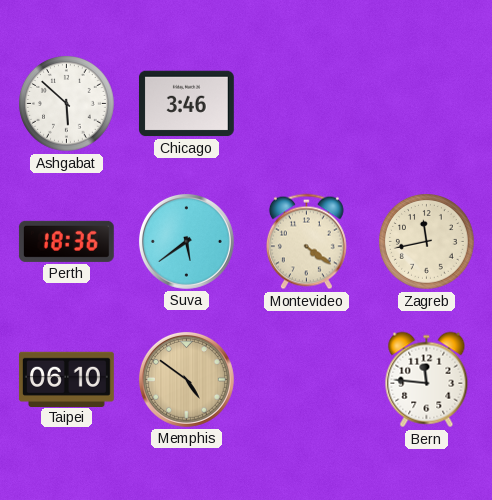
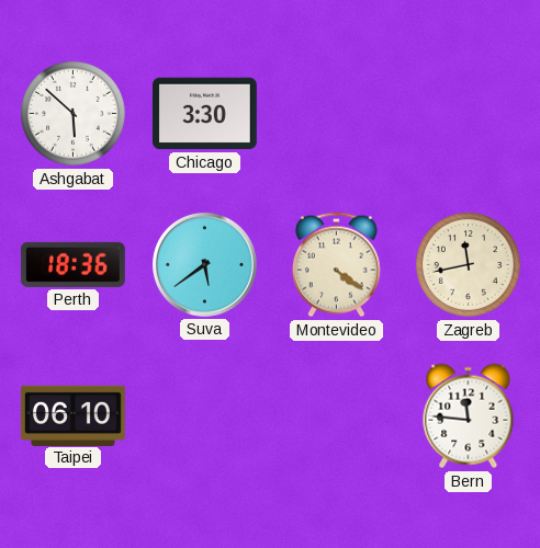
Chicago: 3:46 -> 3:30
Memphis: 4:51 -> none
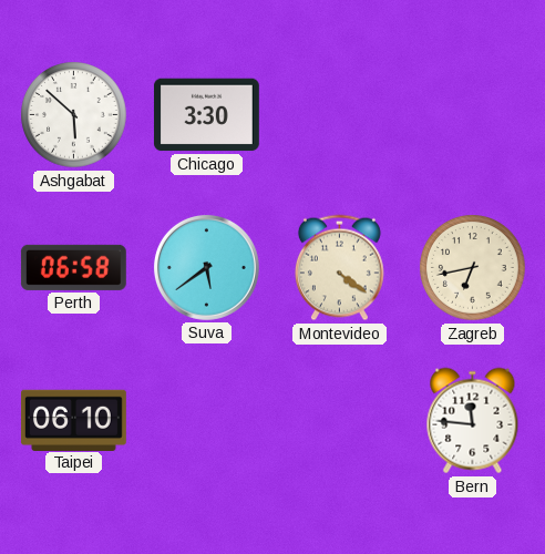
Perth: 18:36 -> 06:58
Zagreb: 11:43 -> 6:43
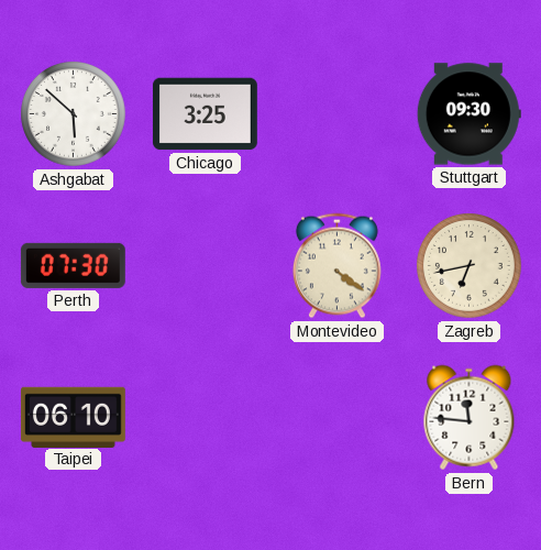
Chicago: 3:30 -> 3:25
Stuttgart: none -> 09:30
Perth: 06:58 -> 07:30
Suva: 5:39 -> none
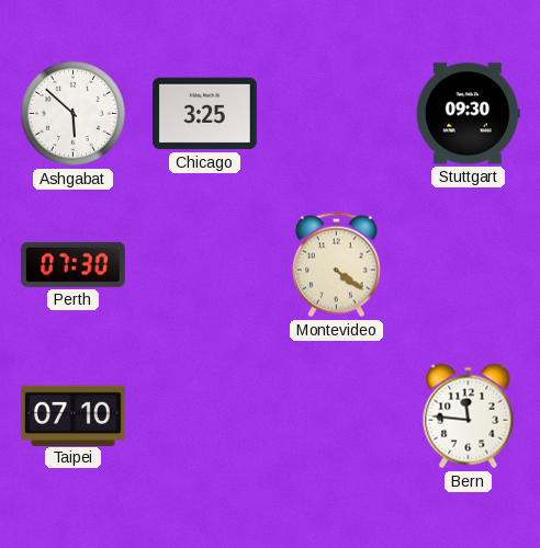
Zagreb: 6:43 -> none
Taipei: 06:10 -> 07:10
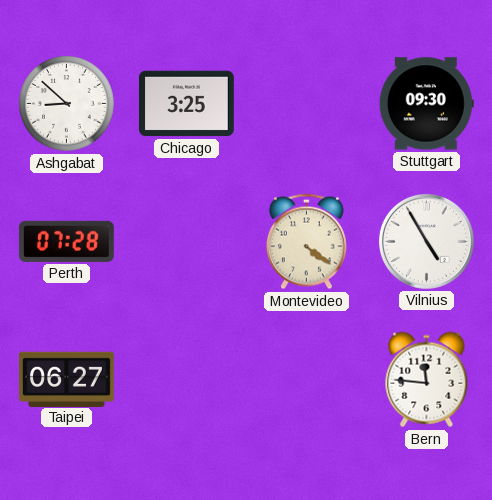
Ashgabat: 5:52 -> 8:52
Perth: 07:30 -> 07:28
Vilnius: none -> 4:55
Taipei: 07:10 -> 06:27
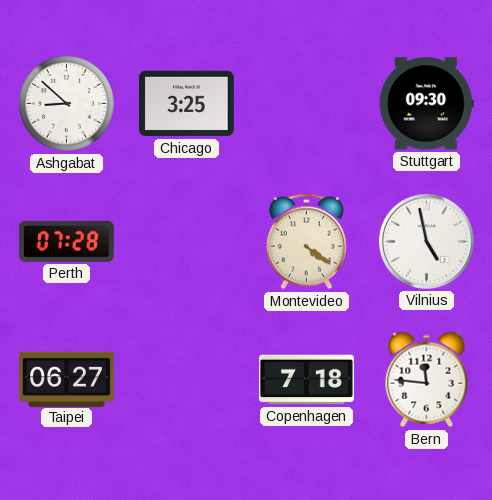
Vilnius: 4:55 -> 4:58
Copenhagen: none -> 7:18
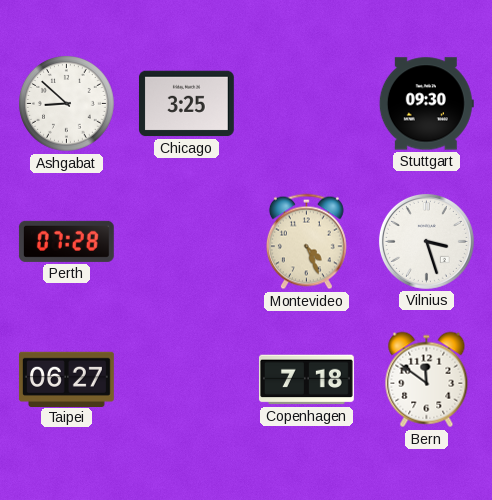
Montevideo: 4:21 -> 4:26
Vilnius: 4:58 -> 3:27
Bern: 11:46 -> 11:51
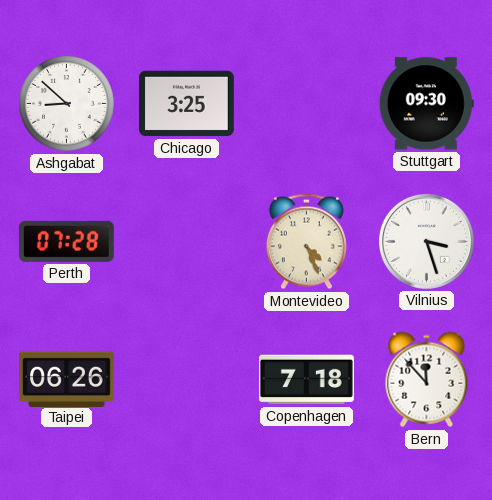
Taipei: 06:27 -> 06:26
Bern: 11:51 -> 11:53
